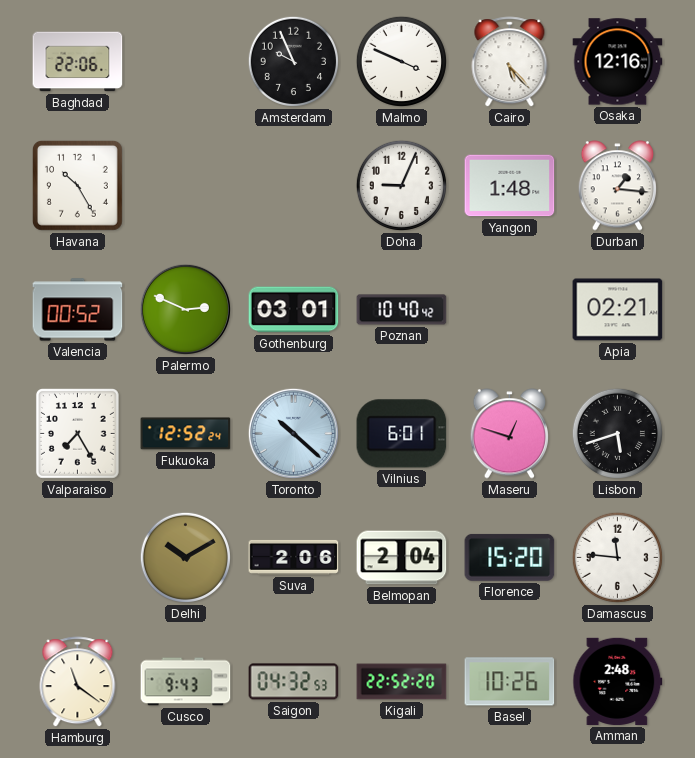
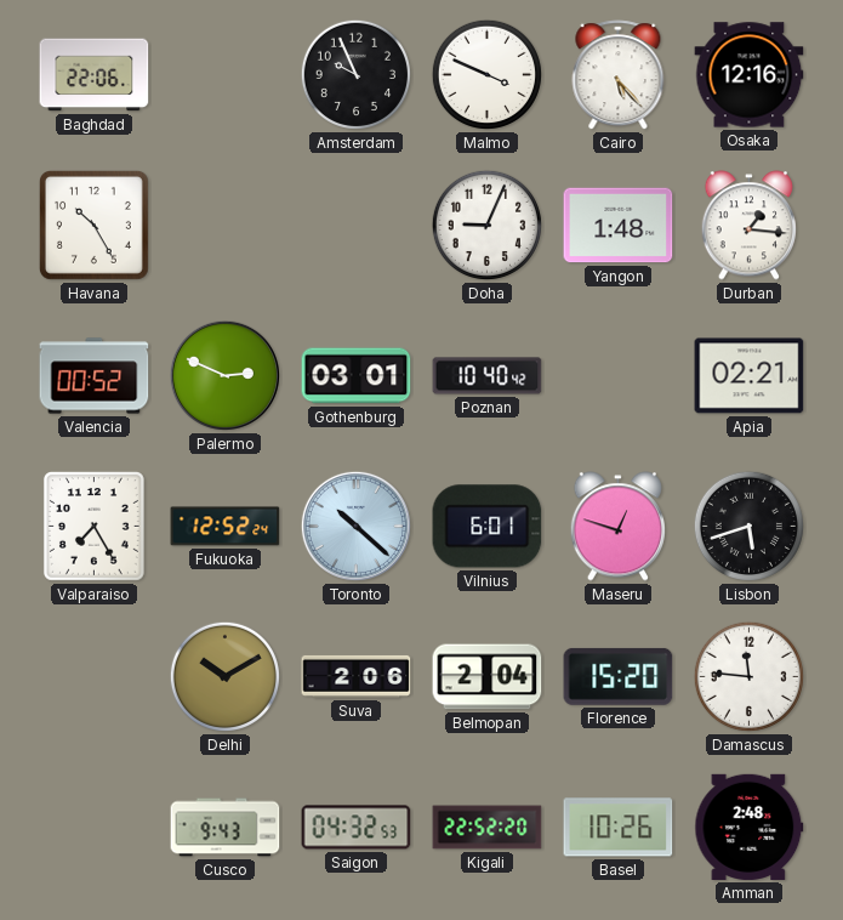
Hamburg: 11:21 -> none
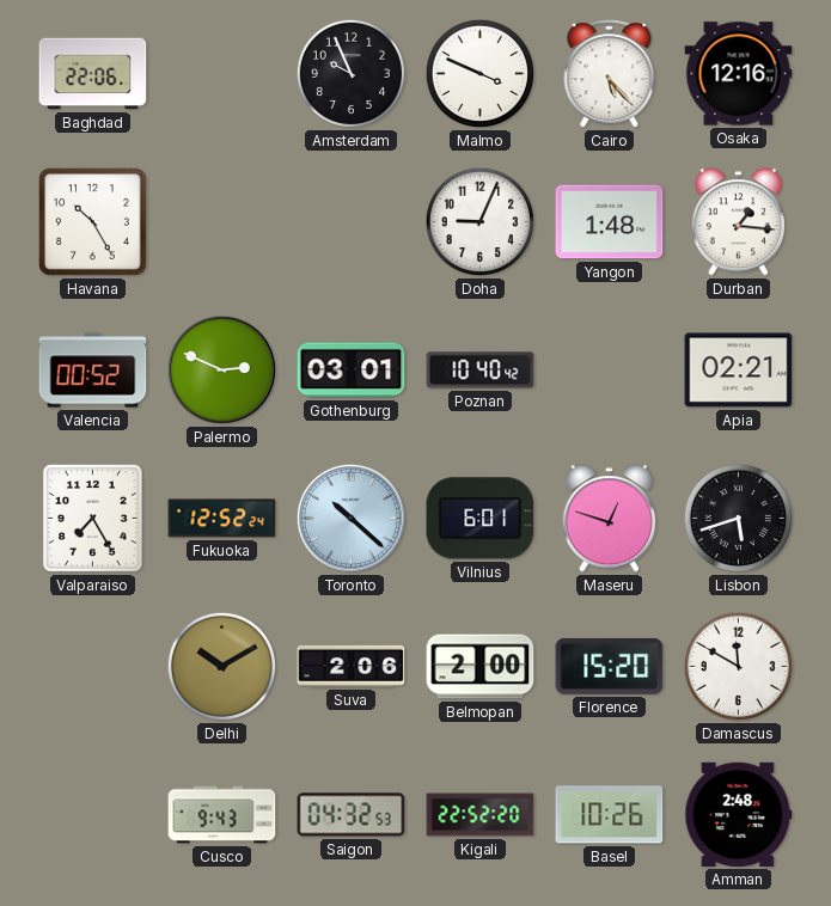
Belmopan: 2:04 -> 2:00
Damascus: 11:46 -> 11:50
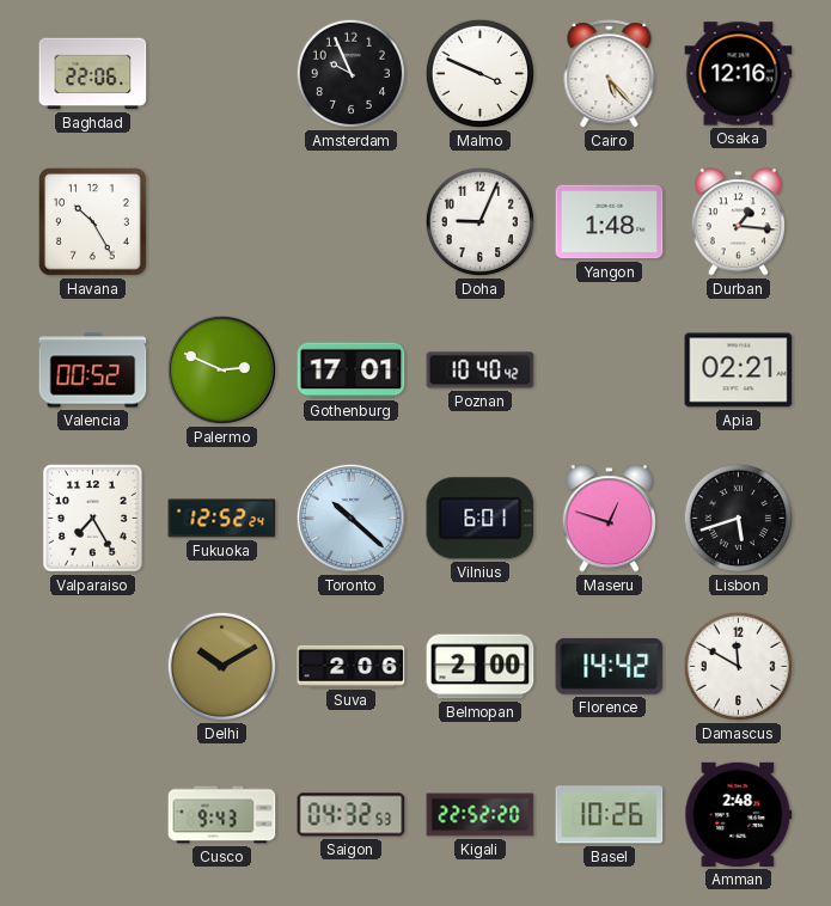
Gothenburg: 03:01 -> 17:01
Florence: 15:20 -> 14:42
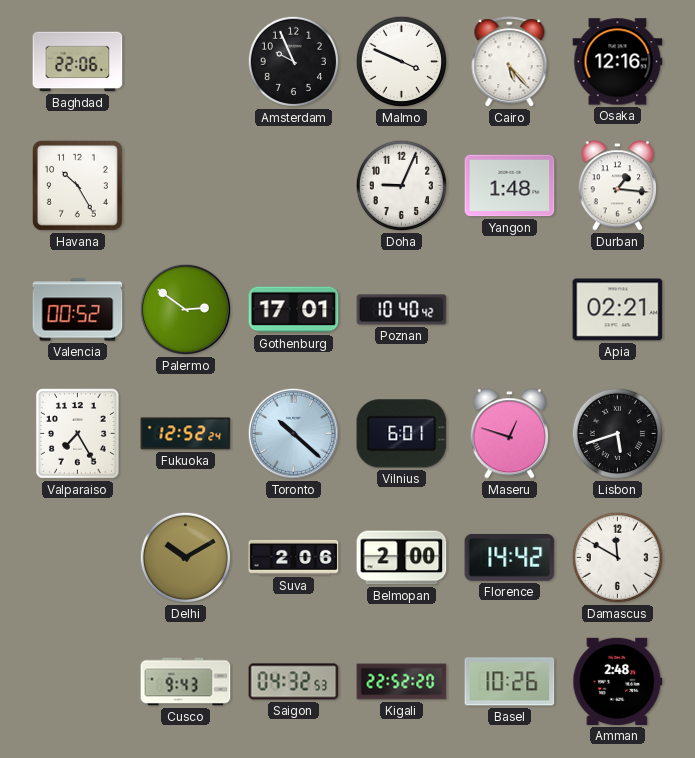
Palermo: 2:49 -> 2:51
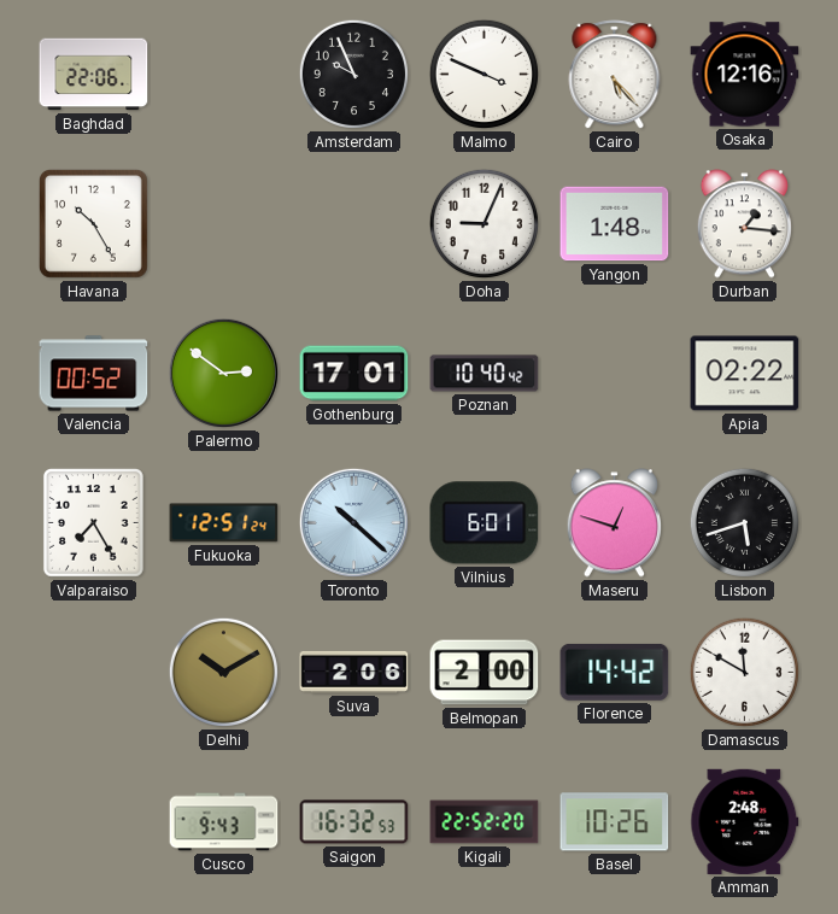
Apia: 02:21 -> 02:22
Fukuoka: 12:52 -> 12:51
Saigon: 04:32 -> 16:32
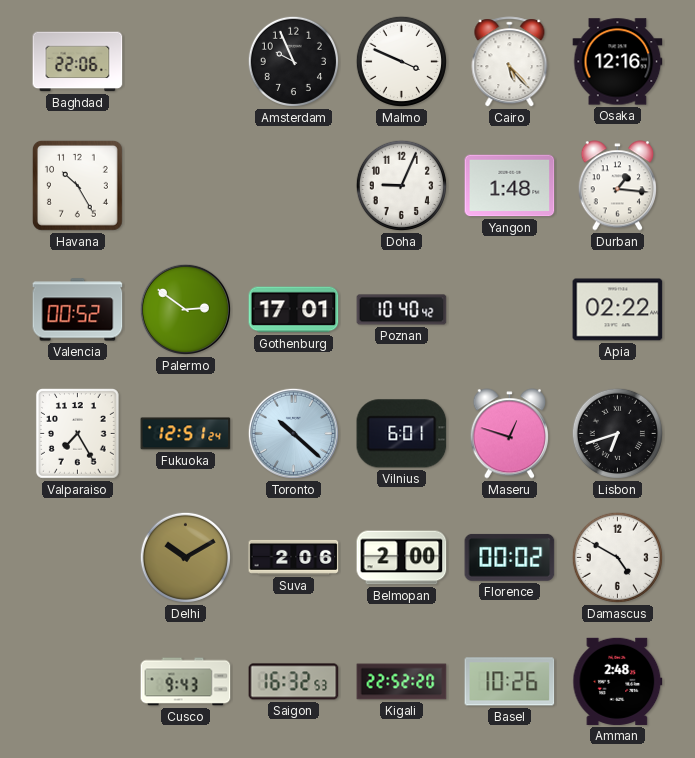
Lisbon: 5:42 -> 6:42
Florence: 14:42 -> 00:02
Damascus: 11:50 -> 4:50
